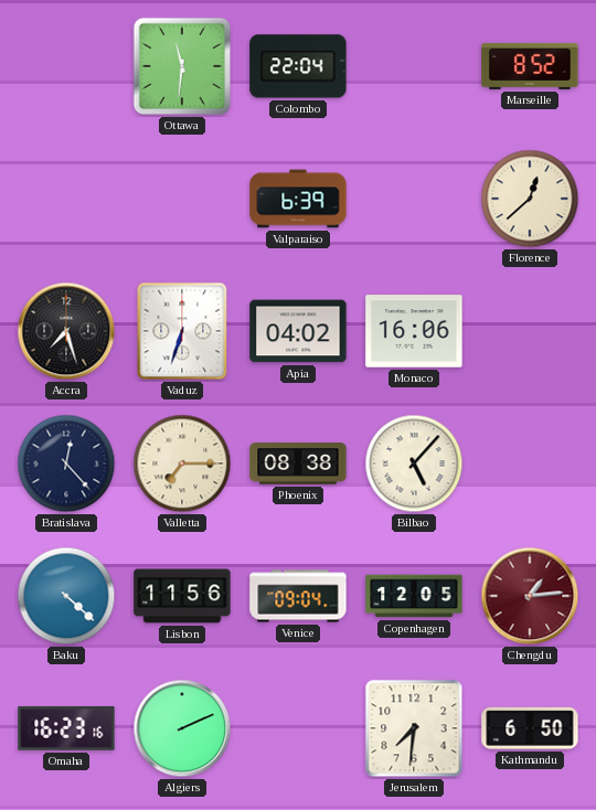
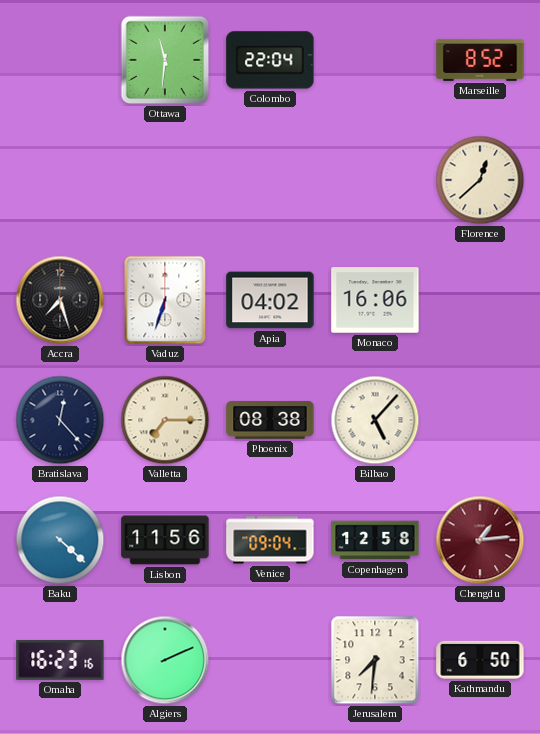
Valparaiso: 6:39 -> none
Copenhagen: 12:05 -> 12:58
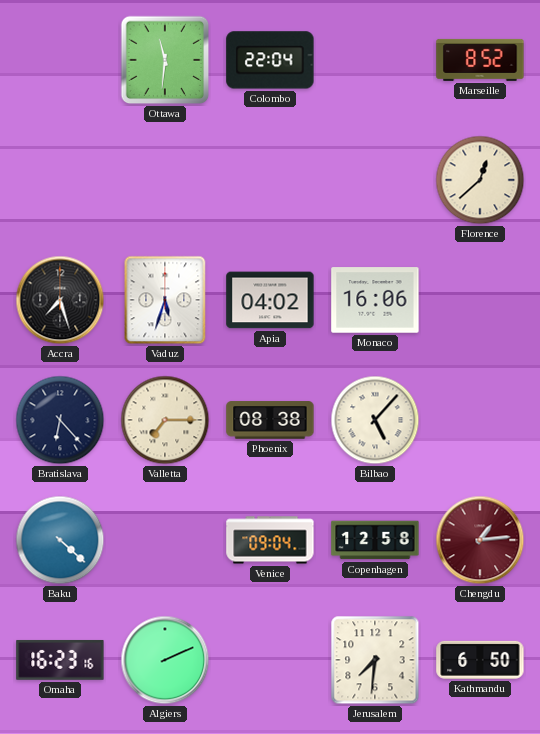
Vaduz: 6:33 -> 5:33
Bratislava: 12:23 -> 6:23
Lisbon: 11:56 -> none
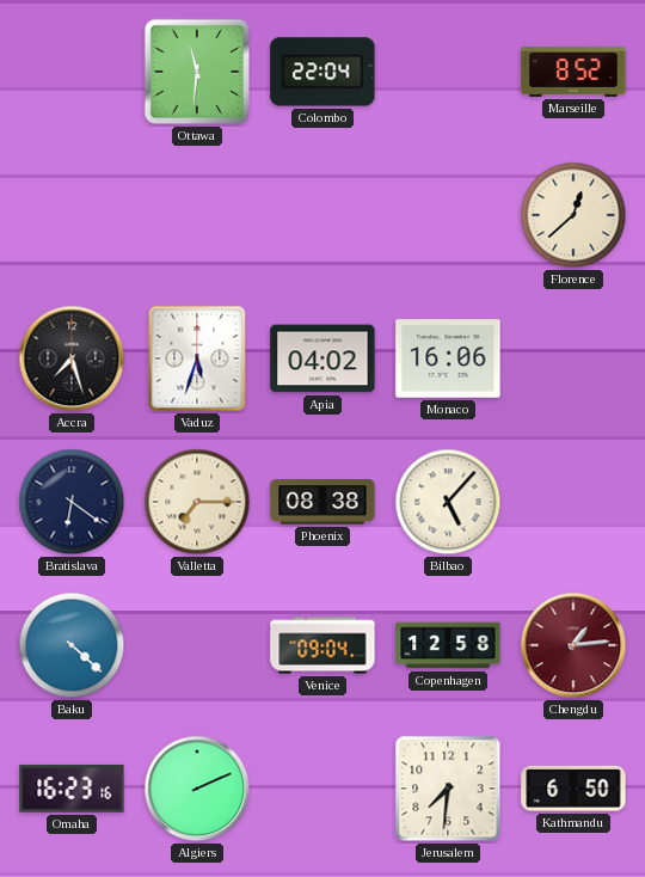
Bratislava: 6:23 -> 6:21
